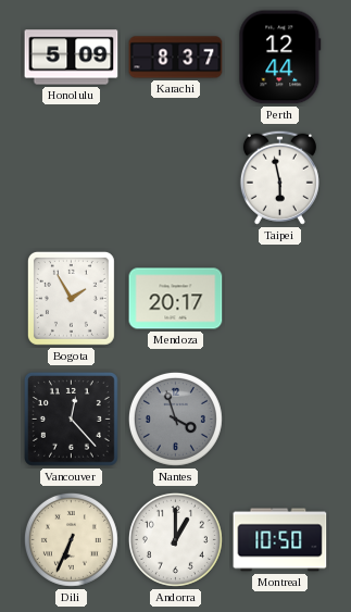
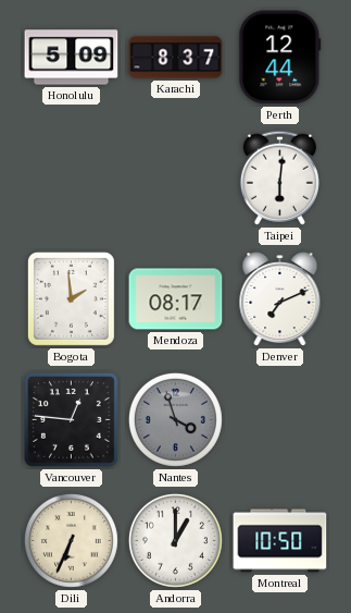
Taipei: 5:58 -> 6:01
Bogota: 1:55 -> 1:59
Mendoza: 20:17 -> 08:17
Denver: none -> 7:11
Vancouver: 12:23 -> 12:46
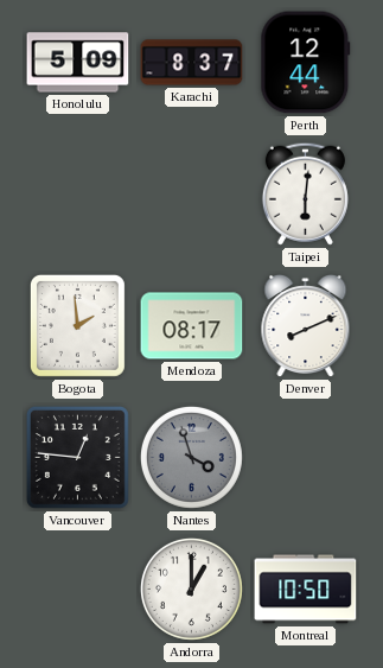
Denver: 7:11 -> 8:11
Dili: 6:34 -> none
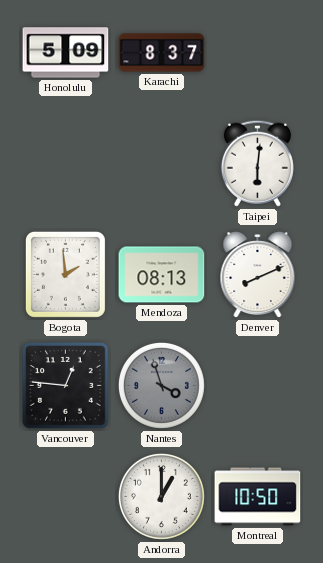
Perth: 12:44 -> none
Mendoza: 08:17 -> 08:13
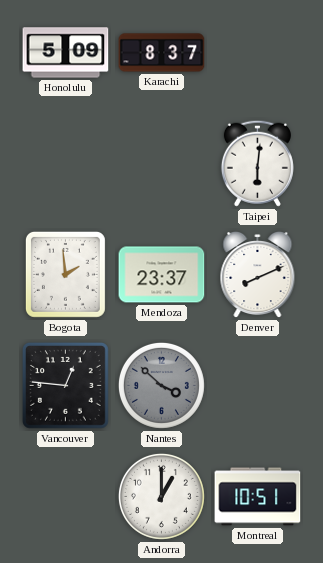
Mendoza: 08:13 -> 23:37
Nantes: 3:57 -> 3:52
Montreal: 10:50 -> 10:51
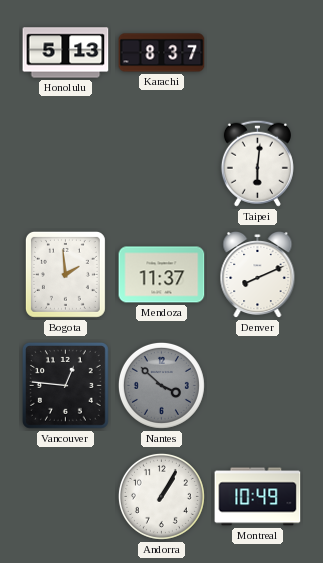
Honolulu: 5:09 -> 5:13
Mendoza: 23:37 -> 11:37
Andorra: 1:00 -> 1:05
Montreal: 10:51 -> 10:49
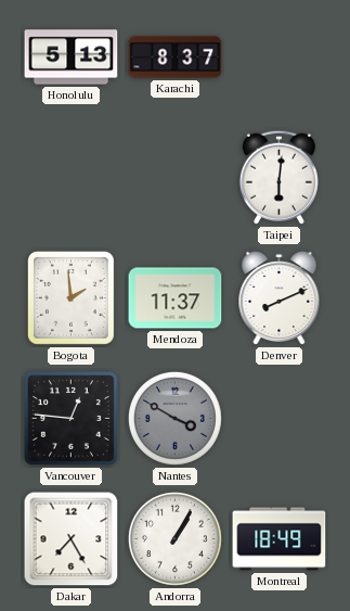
Nantes: 3:52 -> 3:50
Dakar: none -> 7:25
Montreal: 10:49 -> 18:49
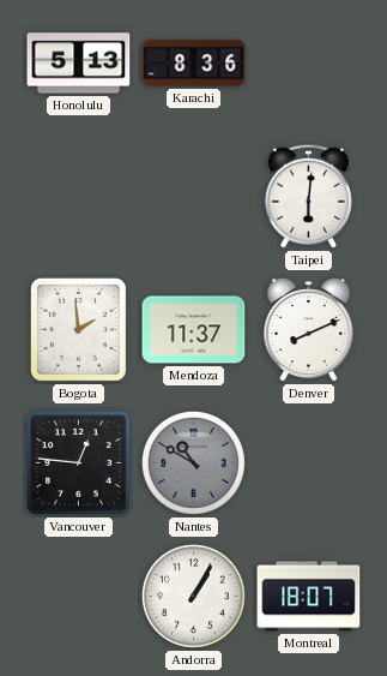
Karachi: 8:37 -> 8:36
Nantes: 3:50 -> 10:50
Dakar: 7:25 -> none
Montreal: 18:49 -> 18:07
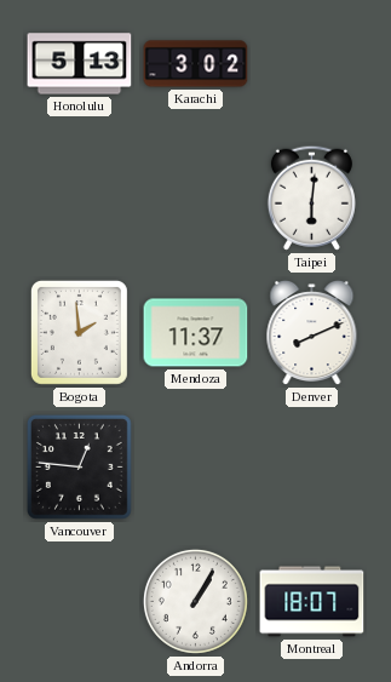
Karachi: 8:36 -> 3:02
Nantes: 10:50 -> none
